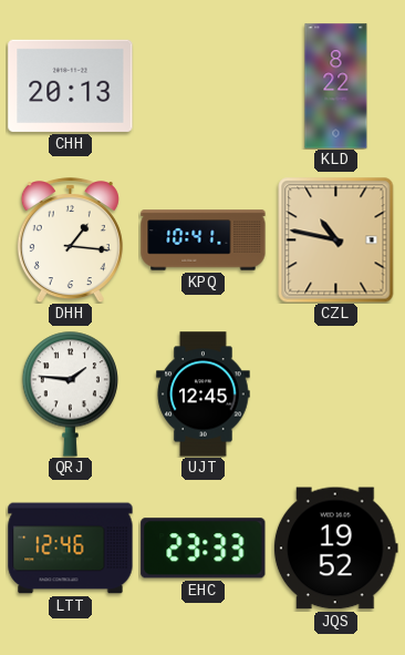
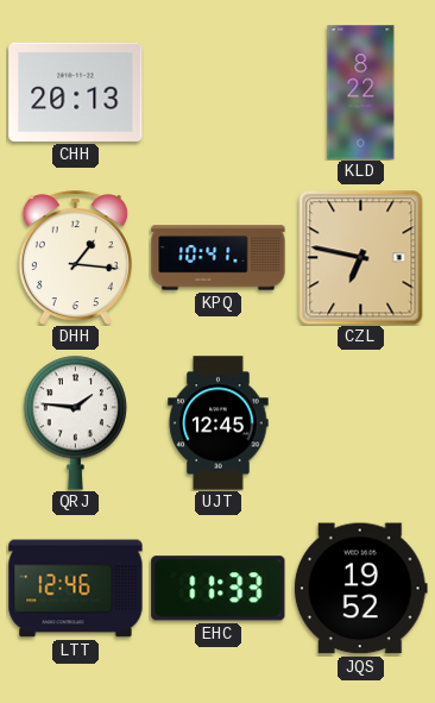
CZL: 10:47 -> 6:47
EHC: 23:33 -> 11:33
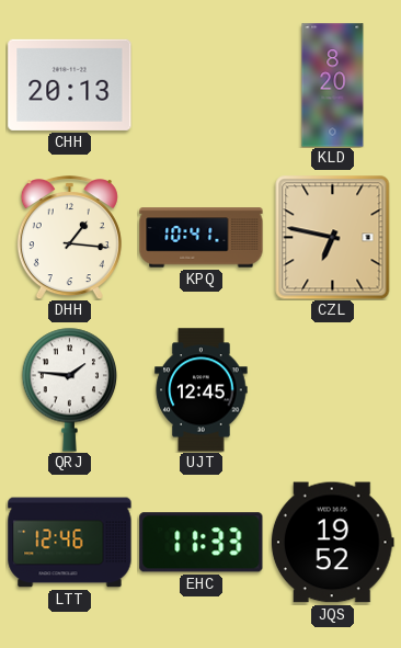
KLD: 8:22 -> 8:20
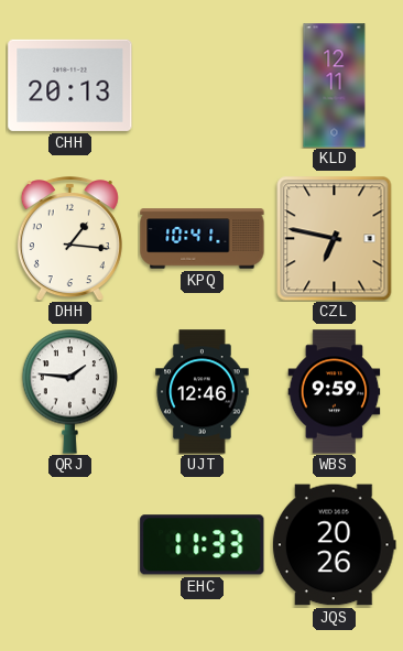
KLD: 8:20 -> 12:11
UJT: 12:45 -> 12:46
WBS: none -> 9:59
LTT: 12:46 -> none
JQS: 19:52 -> 20:26
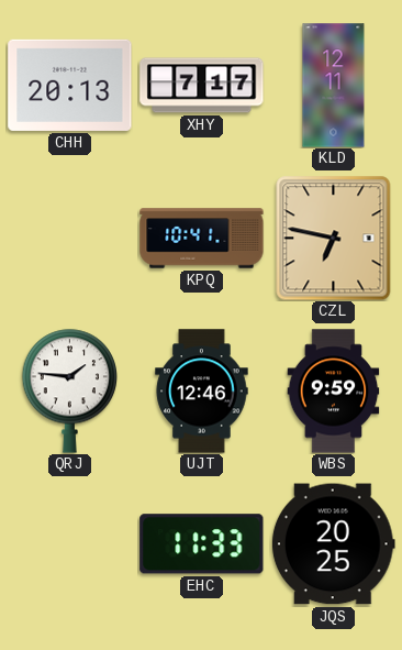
XHY: none -> 7:17
DHH: 1:16 -> none
JQS: 20:26 -> 20:25
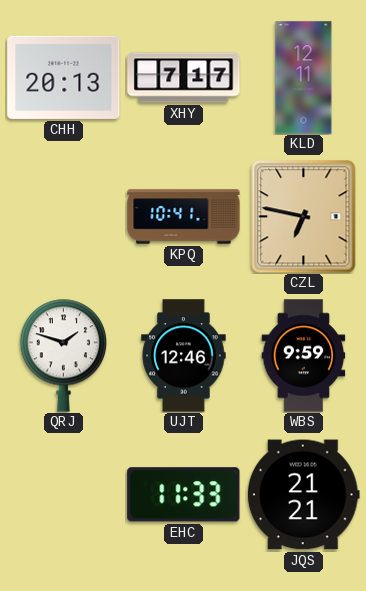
QRJ: 1:46 -> 1:48
JQS: 20:25 -> 21:21
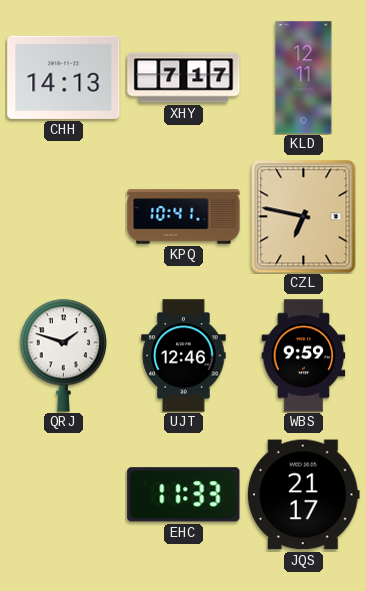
CHH: 20:13 -> 14:13
JQS: 21:21 -> 21:17
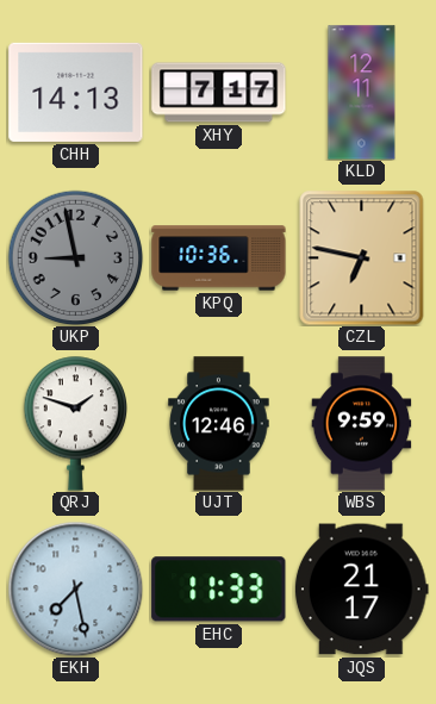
UKP: none -> 8:58
KPQ: 10:41 -> 10:36
EKH: none -> 7:28
